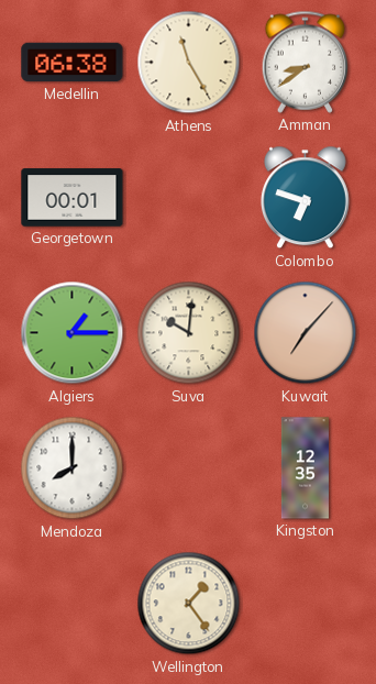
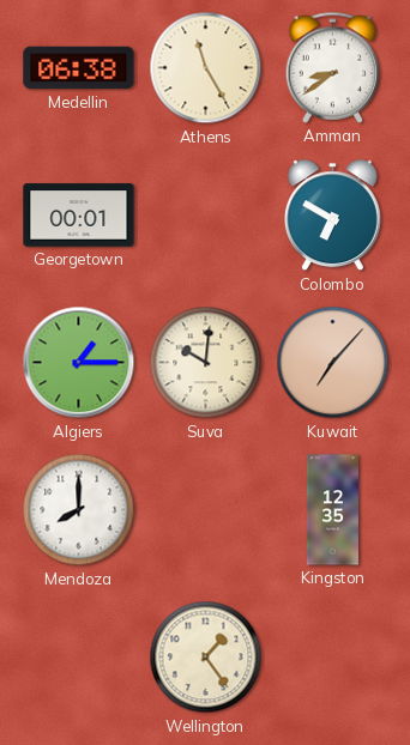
Colombo: 6:48 -> 6:50
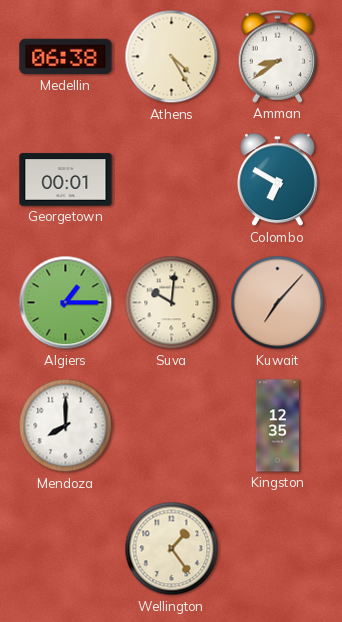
Athens: 11:25 -> 4:25
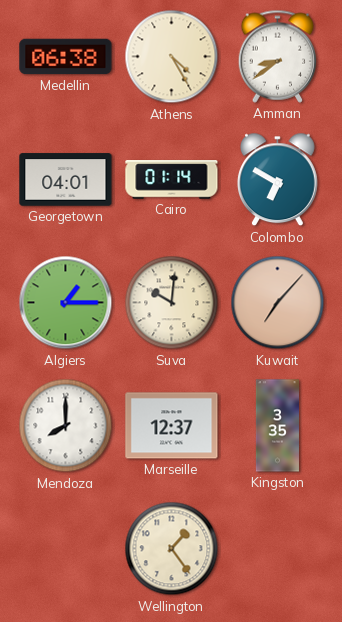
Georgetown: 00:01 -> 04:01
Cairo: none -> 01:14
Marseille: none -> 12:37
Kingston: 12:35 -> 3:35
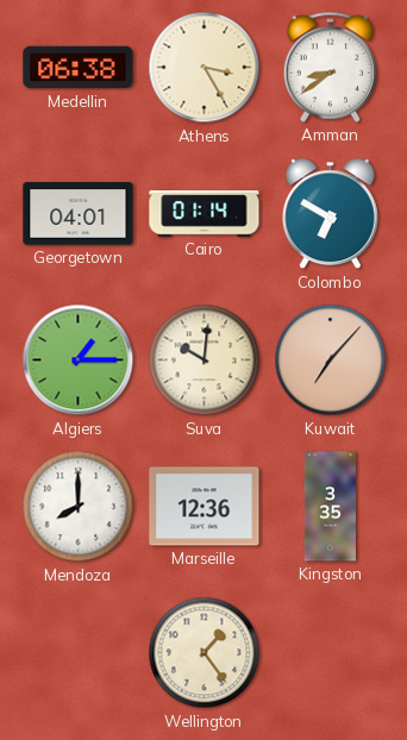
Athens: 4:25 -> 3:25
Marseille: 12:37 -> 12:36
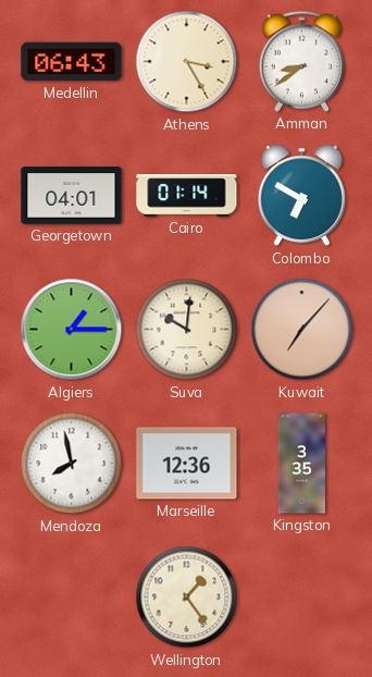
Medellin: 06:38 -> 06:43
Mendoza: 8:00 -> 7:58
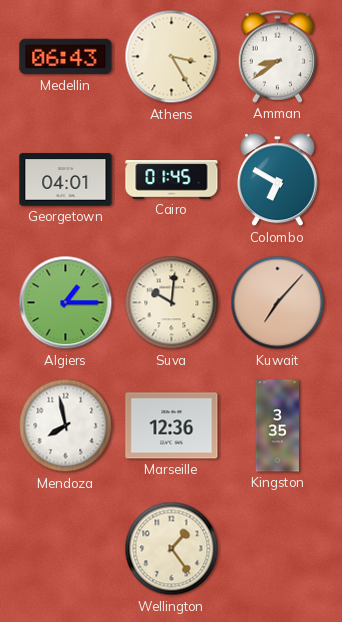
Cairo: 01:14 -> 01:45
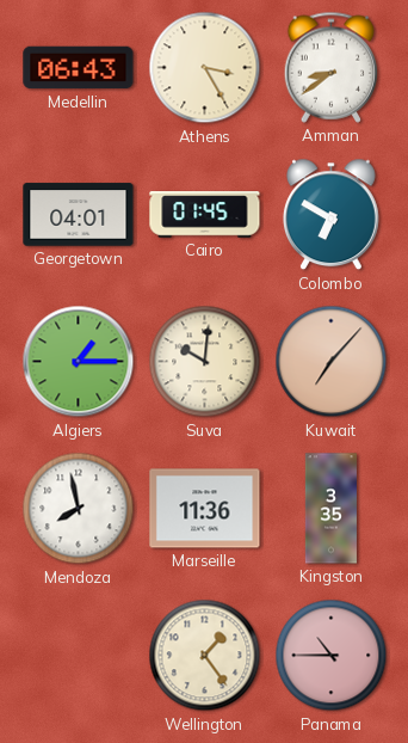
Marseille: 12:36 -> 11:36
Panama: none -> 10:45
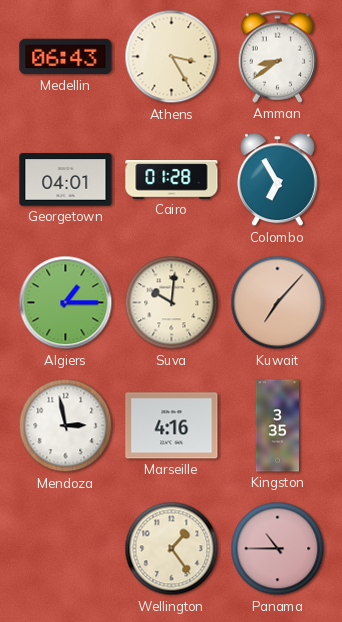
Cairo: 01:45 -> 01:28
Colombo: 6:50 -> 6:55
Mendoza: 7:58 -> 2:58
Marseille: 11:36 -> 4:16
